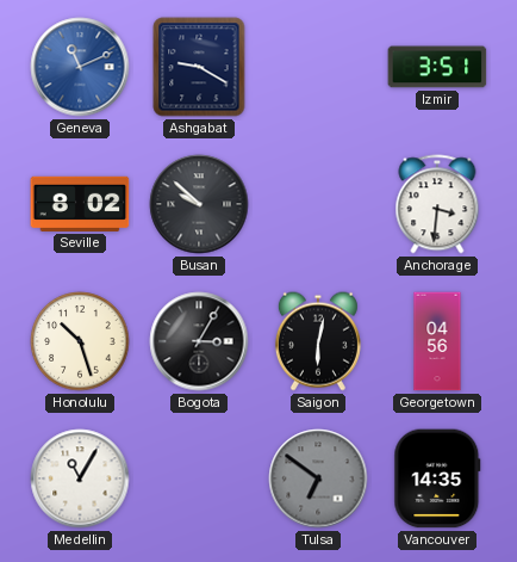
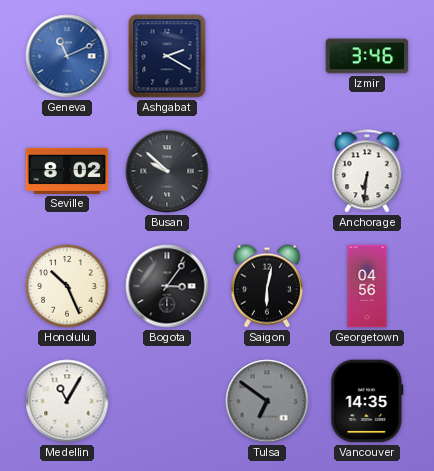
Ashgabat: 9:20 -> 2:20
Izmir: 3:51 -> 3:46
Anchorage: 3:31 -> 6:31
Honolulu: 10:27 -> 10:26
Bogota: 3:05 -> 3:06
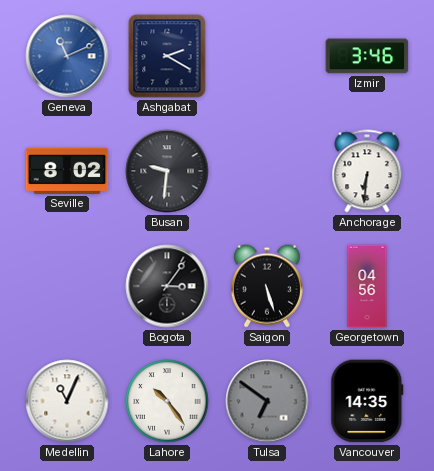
Busan: 9:52 -> 9:31
Honolulu: 10:26 -> none
Saigon: 6:02 -> 5:27
Medellin: 11:05 -> 11:04
Lahore: none -> 10:24
